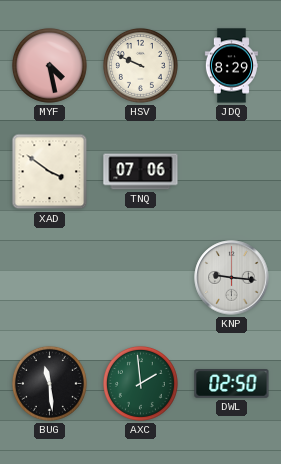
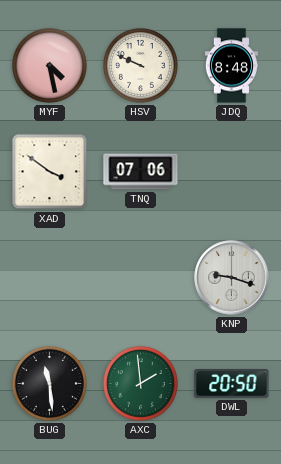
JDQ: 8:29 -> 8:48
KNP: 9:16 -> 9:18
DWL: 02:50 -> 20:50
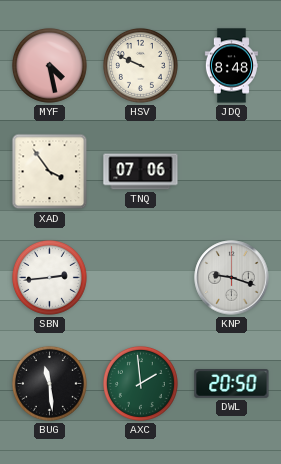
XAD: 3:51 -> 3:54
SBN: none -> 2:44
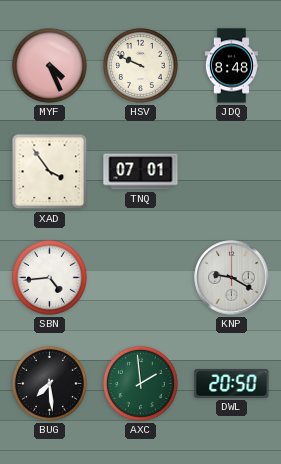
MYF: 4:28 -> 4:26
TNQ: 07:06 -> 07:01
SBN: 2:44 -> 4:44
KNP: 9:18 -> 9:20
BUG: 11:29 -> 7:29
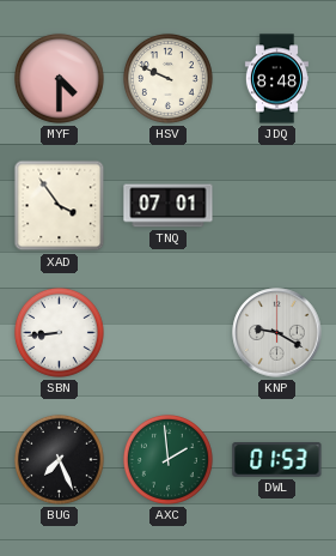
MYF: 4:26 -> 4:30
SBN: 4:44 -> 8:44
BUG: 7:29 -> 7:26
DWL: 20:50 -> 01:53
